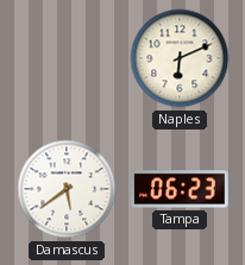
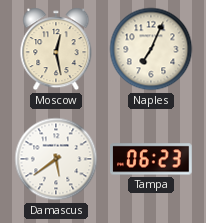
Moscow: none -> 12:28
Naples: 6:11 -> 7:04
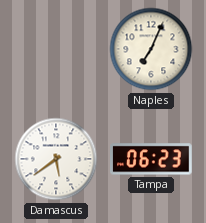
Moscow: 12:28 -> none
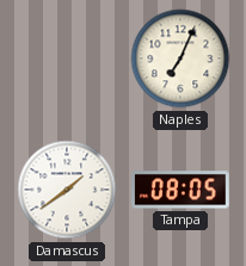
Damascus: 5:39 -> 1:39
Tampa: 06:23 -> 08:05
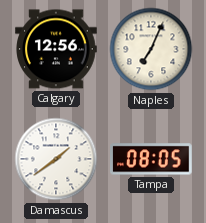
Calgary: none -> 12:56
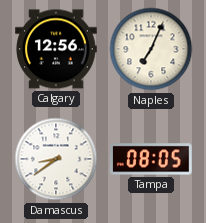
Damascus: 1:39 -> 8:39
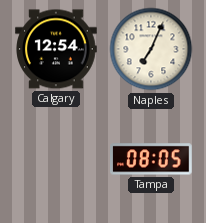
Calgary: 12:56 -> 12:54
Damascus: 8:39 -> none
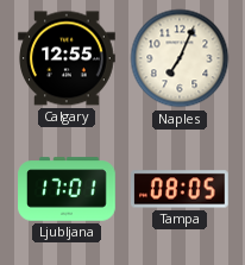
Calgary: 12:54 -> 12:55
Ljubljana: none -> 17:01
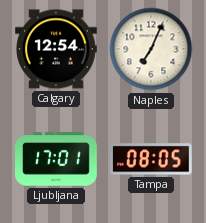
Calgary: 12:55 -> 12:54
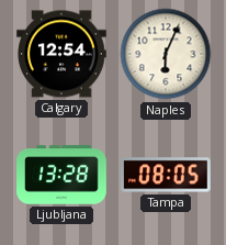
Naples: 7:04 -> 6:04
Ljubljana: 17:01 -> 13:28
